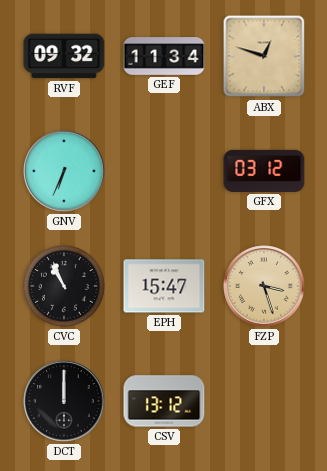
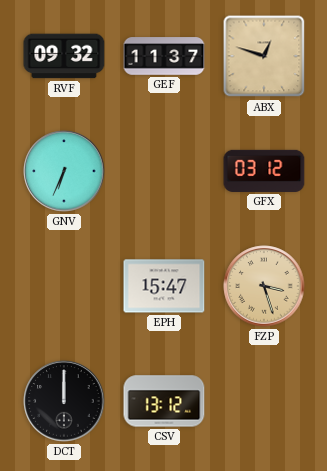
GEF: 11:34 -> 11:37
CVC: 10:56 -> none
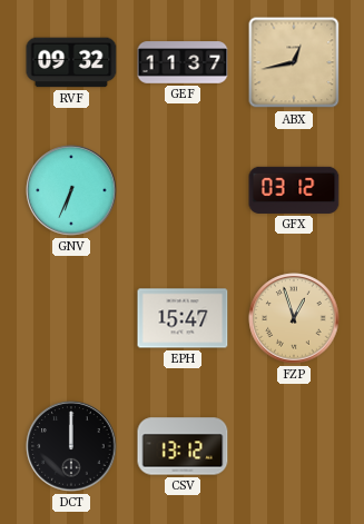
ABX: 12:48 -> 12:43
FZP: 3:27 -> 12:57
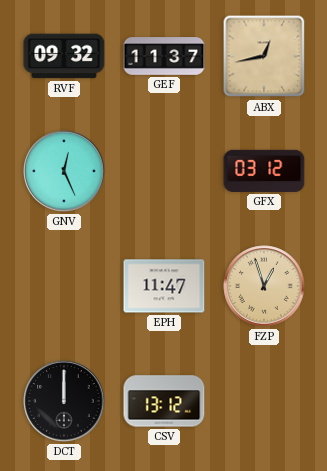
GNV: 6:34 -> 12:26
EPH: 15:47 -> 11:47
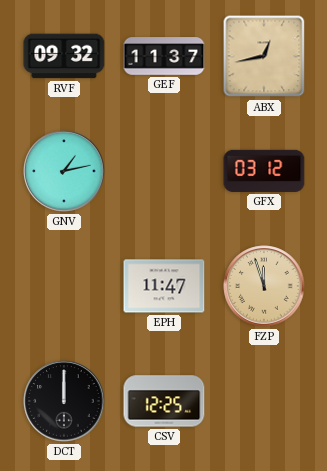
GNV: 12:26 -> 1:13
FZP: 12:57 -> 11:57
CSV: 13:12 -> 12:25
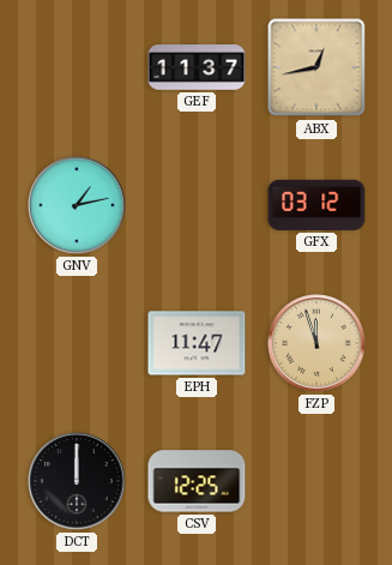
RVF: 09:32 -> none
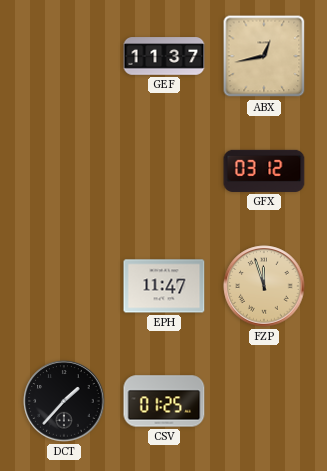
GNV: 1:13 -> none
DCT: 12:00 -> 1:37
CSV: 12:25 -> 01:25
